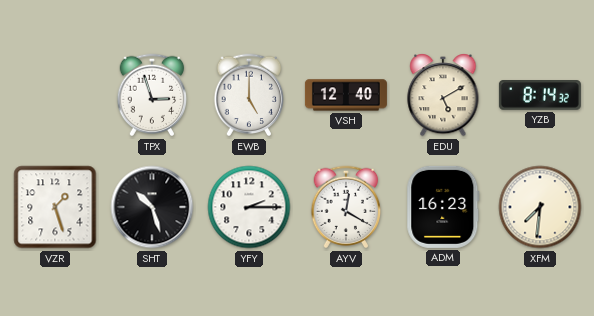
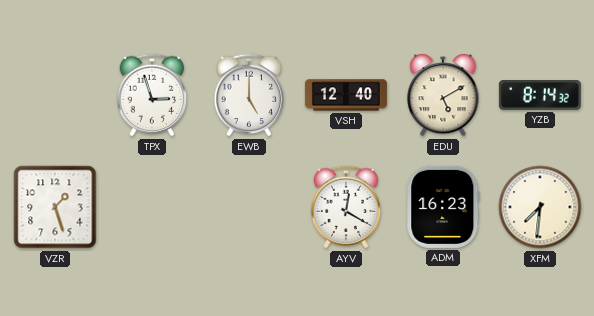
SHT: 10:27 -> none
YFY: 2:15 -> none
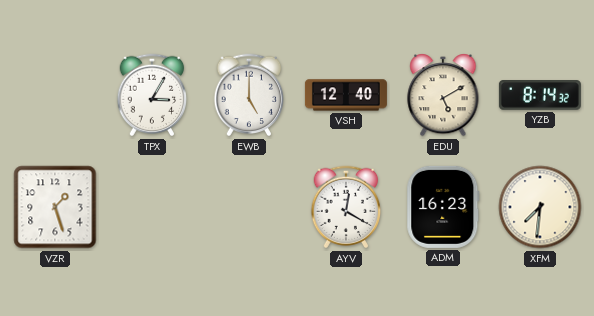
TPX: 2:57 -> 3:05
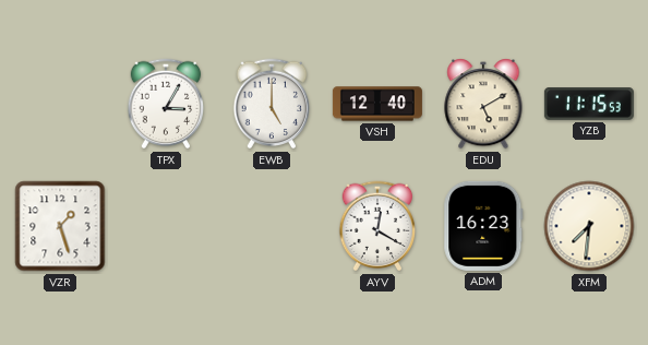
YZB: 8:14 -> 11:15
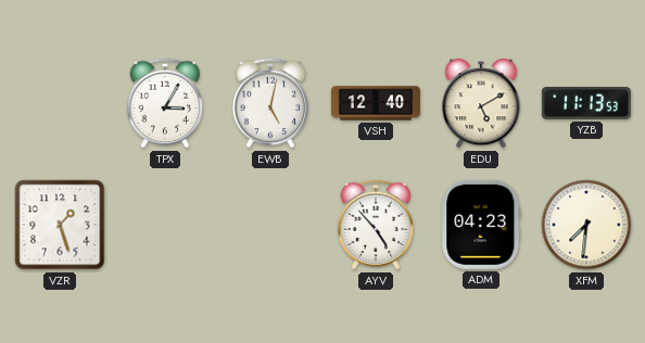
EWB: 5:00 -> 5:02
YZB: 11:15 -> 11:13
AYV: 12:20 -> 4:53
ADM: 16:23 -> 04:23
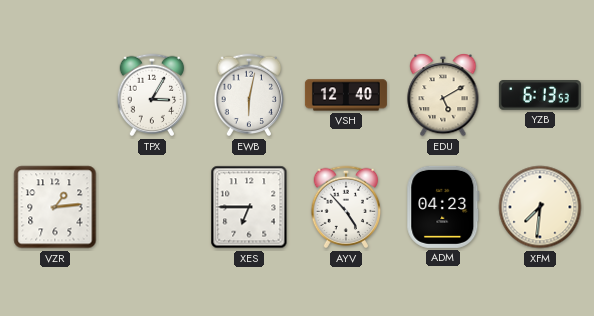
EWB: 5:02 -> 6:02
YZB: 11:13 -> 6:13
VZR: 1:27 -> 1:14
XES: none -> 6:45
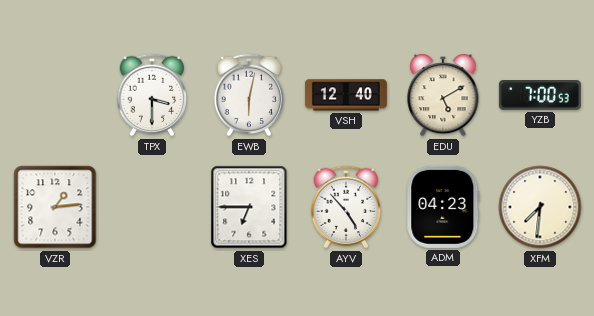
TPX: 3:05 -> 3:30
YZB: 6:13 -> 7:00
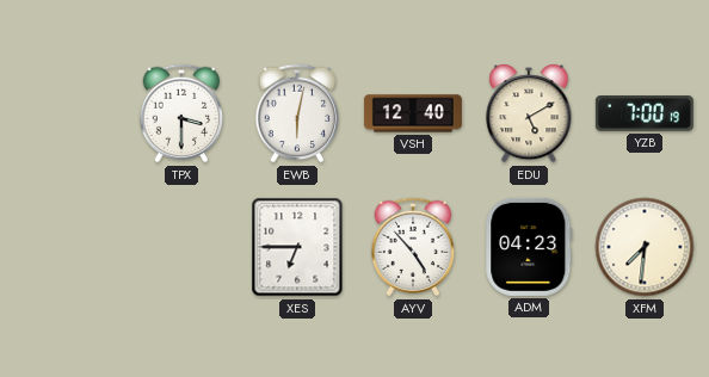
YZB: 7:00:53 -> 7:00:19
VZR: 1:14 -> none
